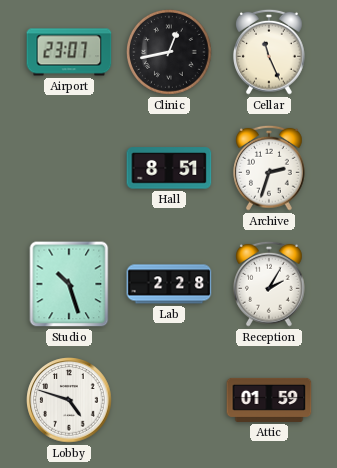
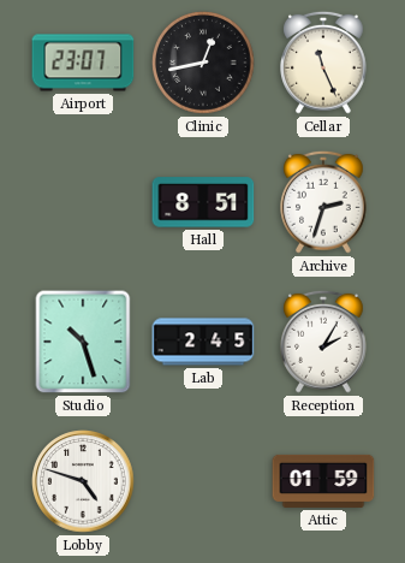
Lab: 2:28 -> 2:45
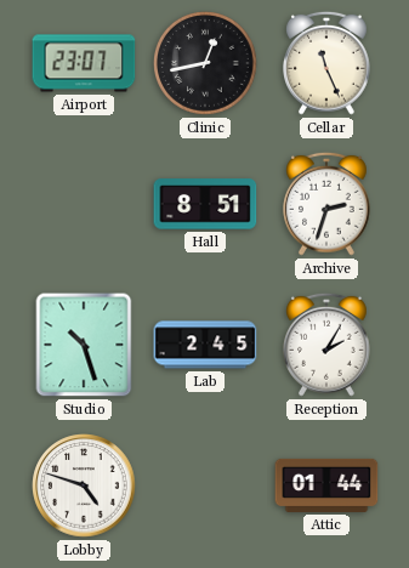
Attic: 01:59 -> 01:44
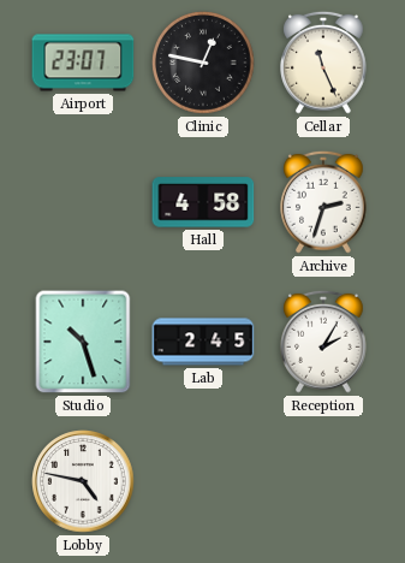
Clinic: 12:43 -> 12:47
Hall: 8:51 -> 4:58
Lobby: 4:48 -> 4:47
Attic: 01:44 -> none
